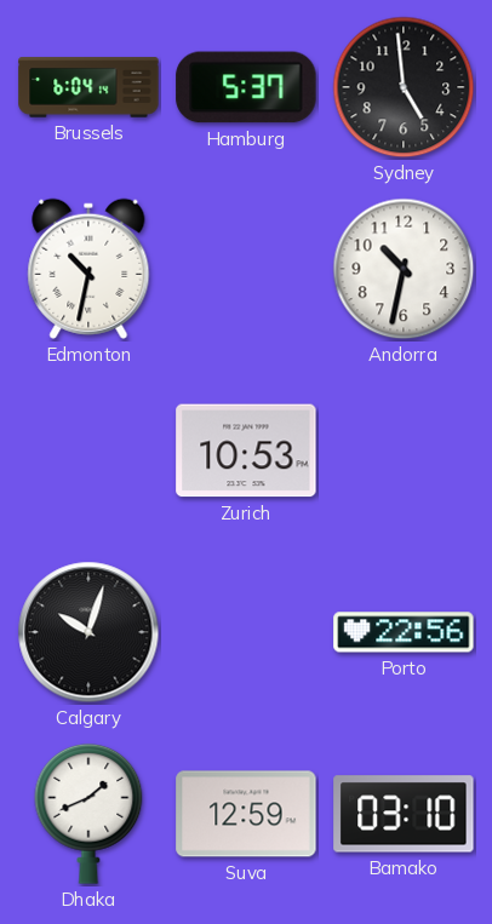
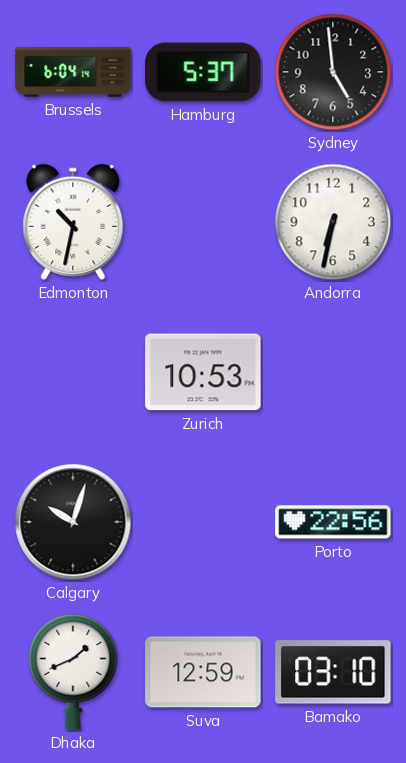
Andorra: 10:32 -> 6:32
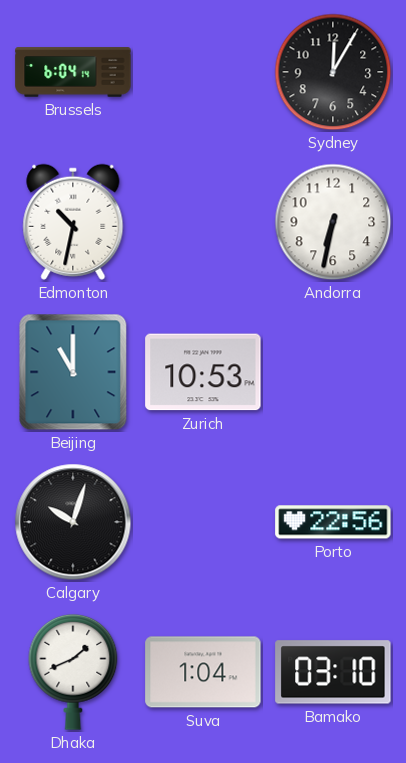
Hamburg: 5:37 -> none
Sydney: 4:59 -> 12:05
Beijing: none -> 11:00
Suva: 12:59 -> 1:04
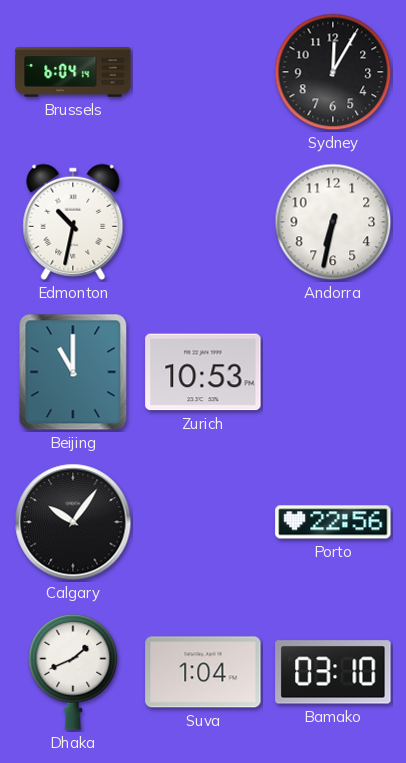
Calgary: 10:03 -> 10:06
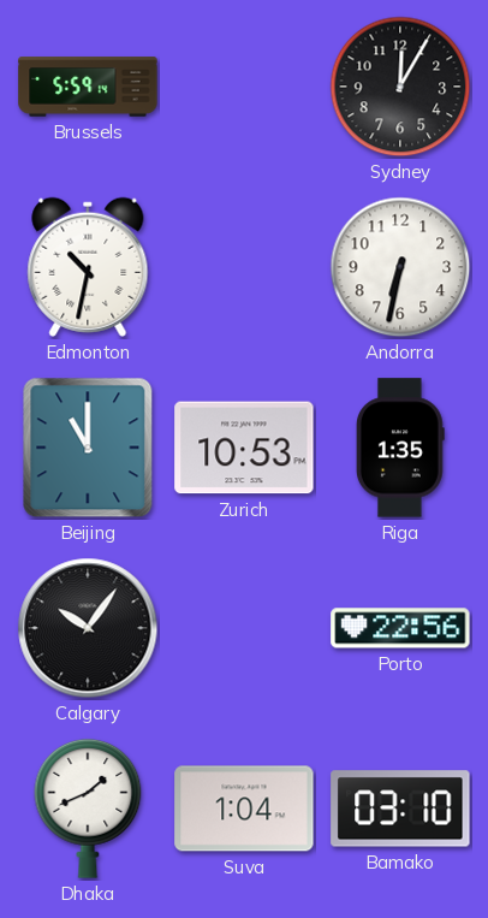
Brussels: 6:04 -> 5:59
Riga: none -> 1:35
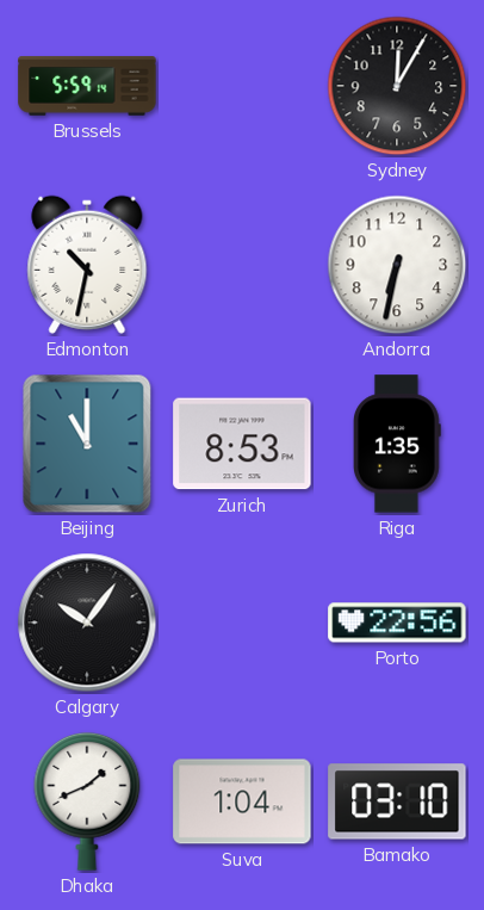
Zurich: 10:53 -> 8:53
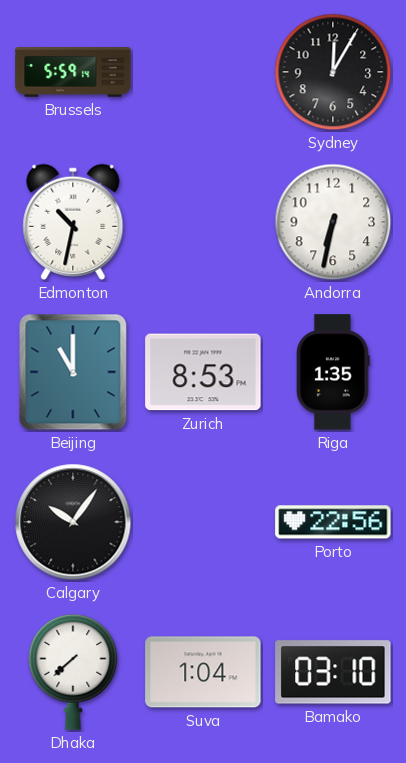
Dhaka: 1:41 -> 7:38
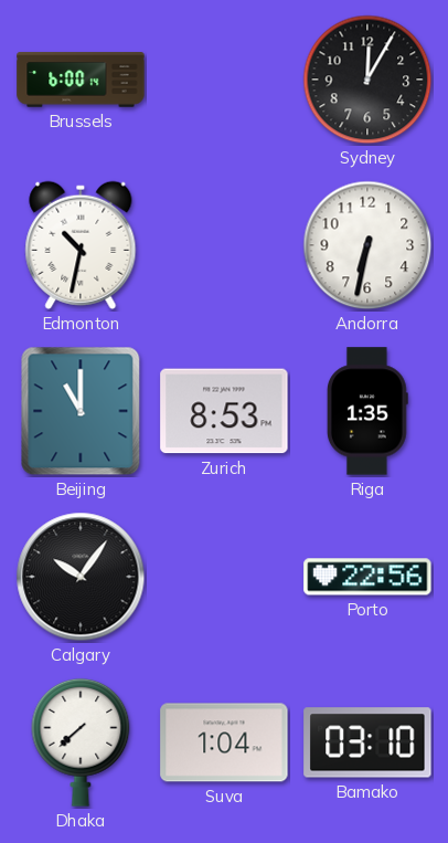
Brussels: 5:59 -> 6:00
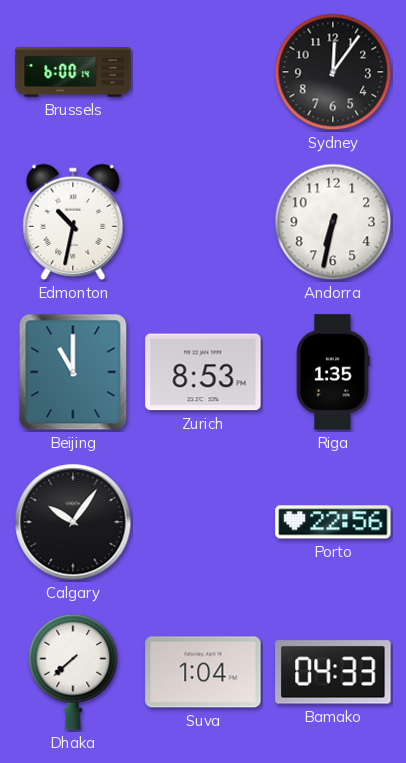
Sydney: 12:05 -> 12:06
Bamako: 03:10 -> 04:33
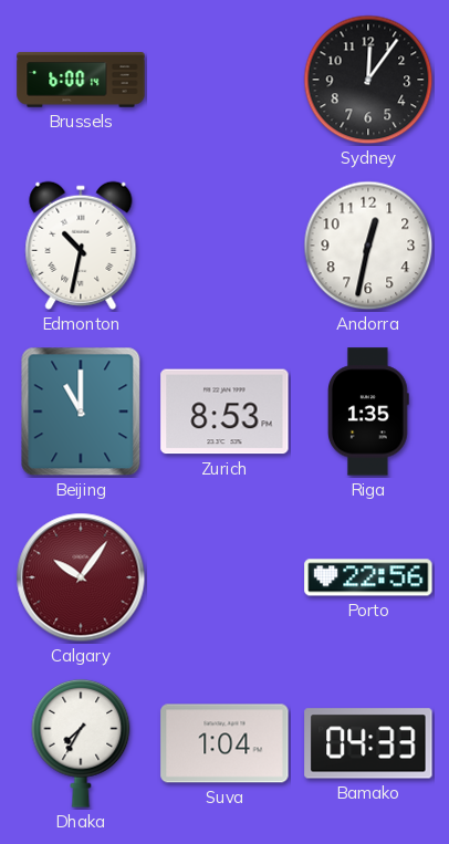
Andorra: 6:32 -> 12:32
Calgary dial: black -> burgundy
Dhaka: 7:38 -> 7:35
